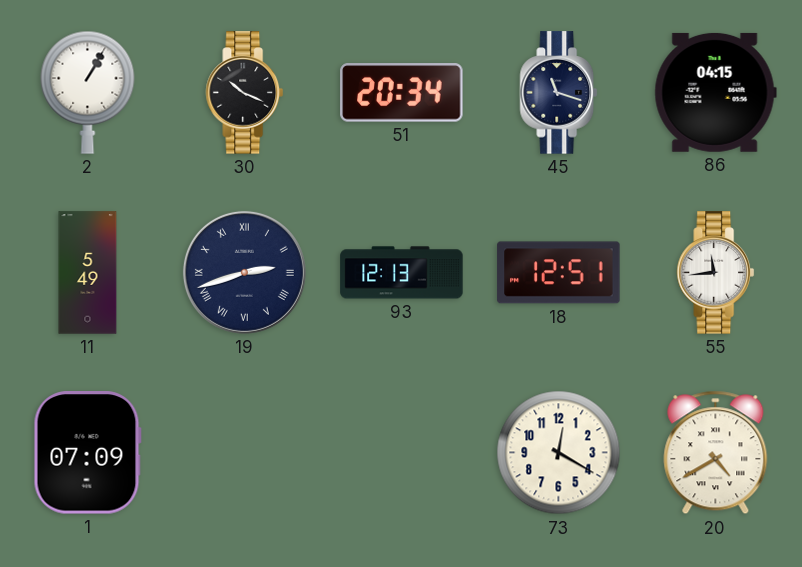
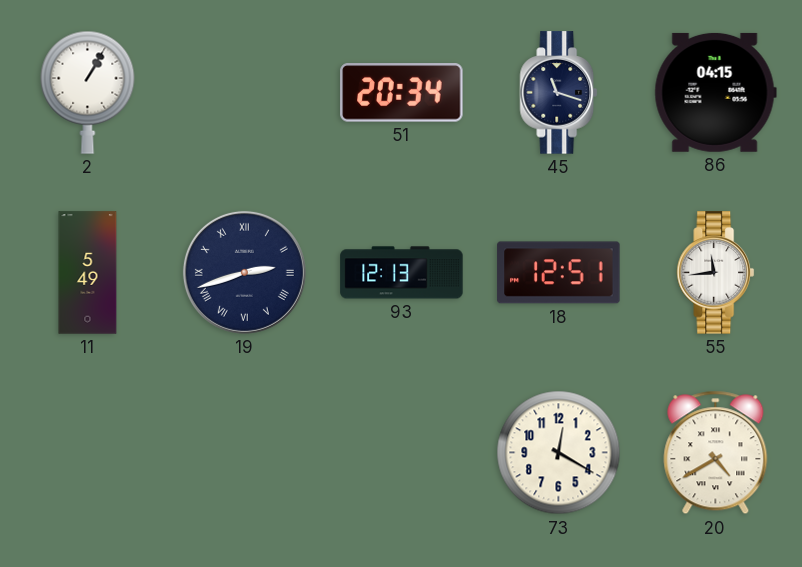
30: 10:19 -> none
1: 07:09 -> none
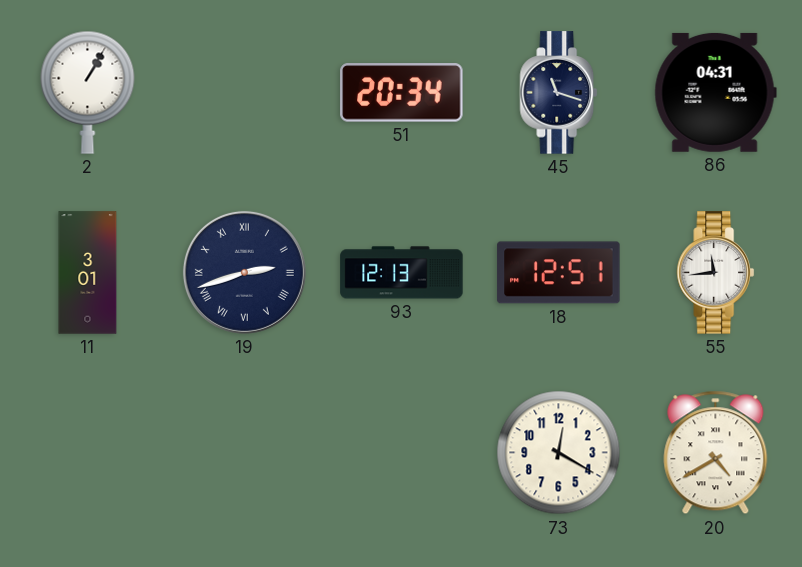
86: 04:15 -> 04:31
11: 5:49 -> 3:01
